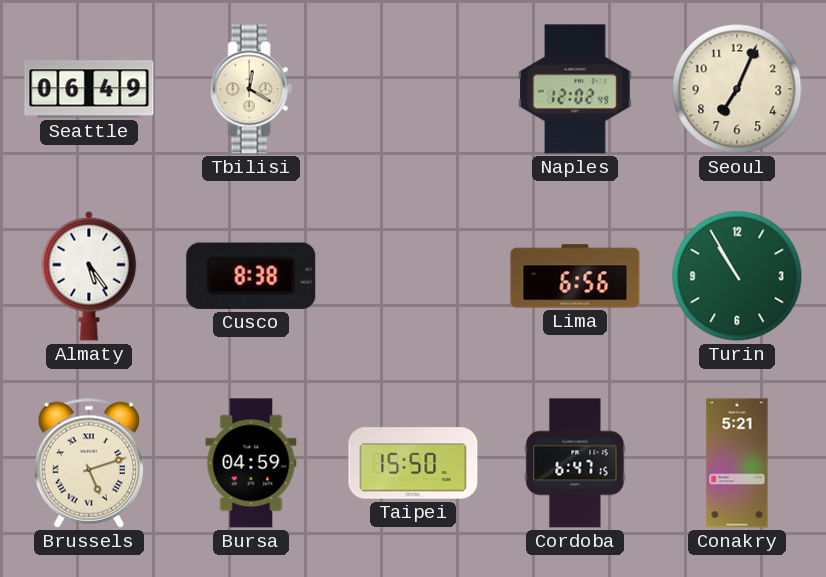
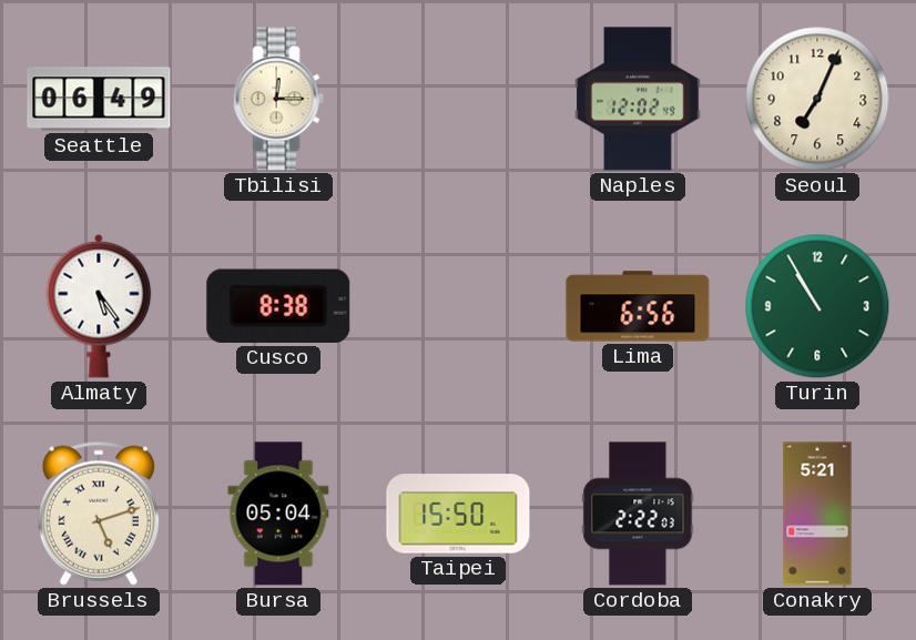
Tbilisi: 12:20 -> 12:15
Bursa: 04:59 -> 05:04
Cordoba: 6:47 -> 2:22
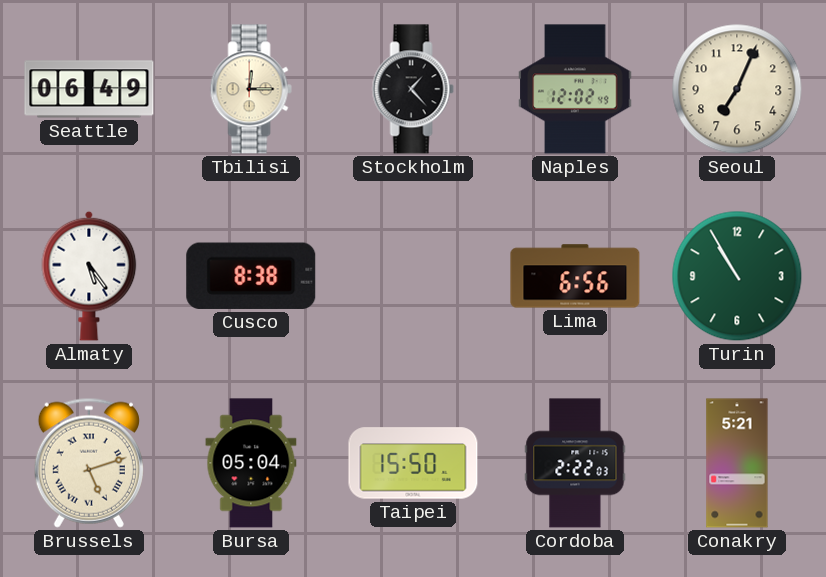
Stockholm: none -> 1:23
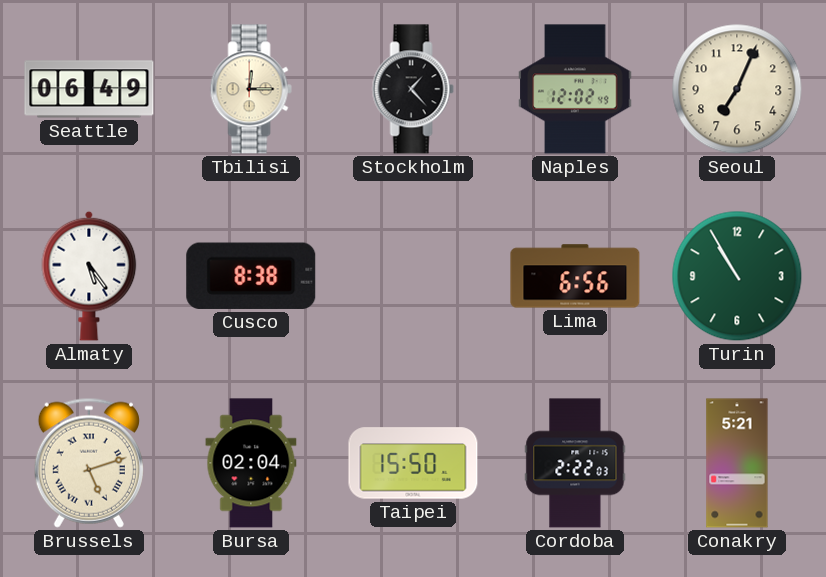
Bursa: 05:04 -> 02:04
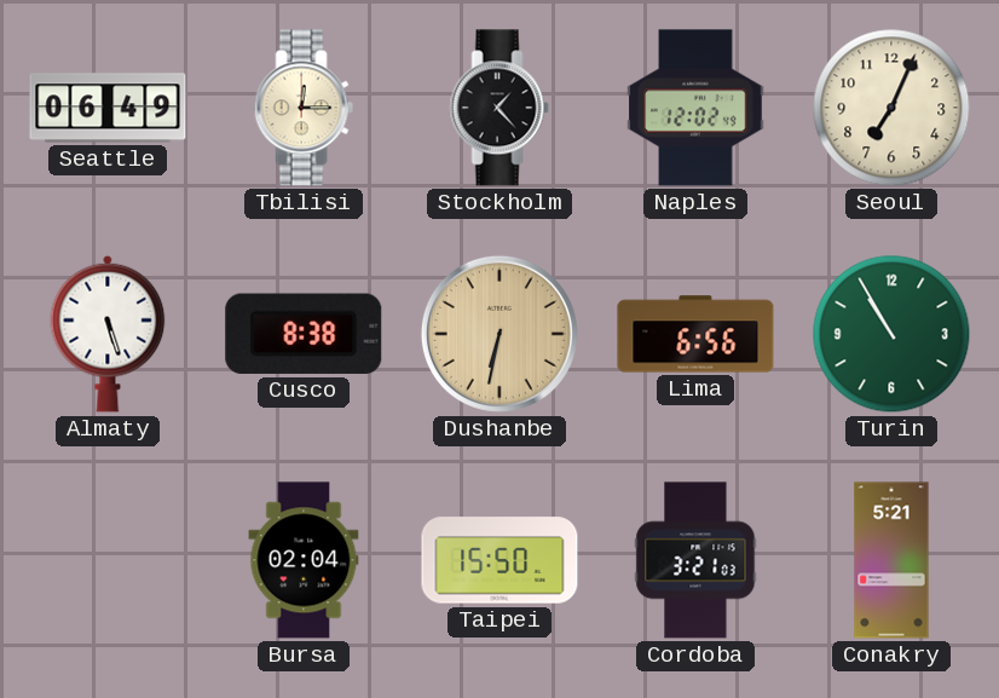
Almaty: 5:24 -> 5:27
Dushanbe: none -> 6:32
Brussels: 5:12 -> none
Cordoba: 2:22 -> 3:21
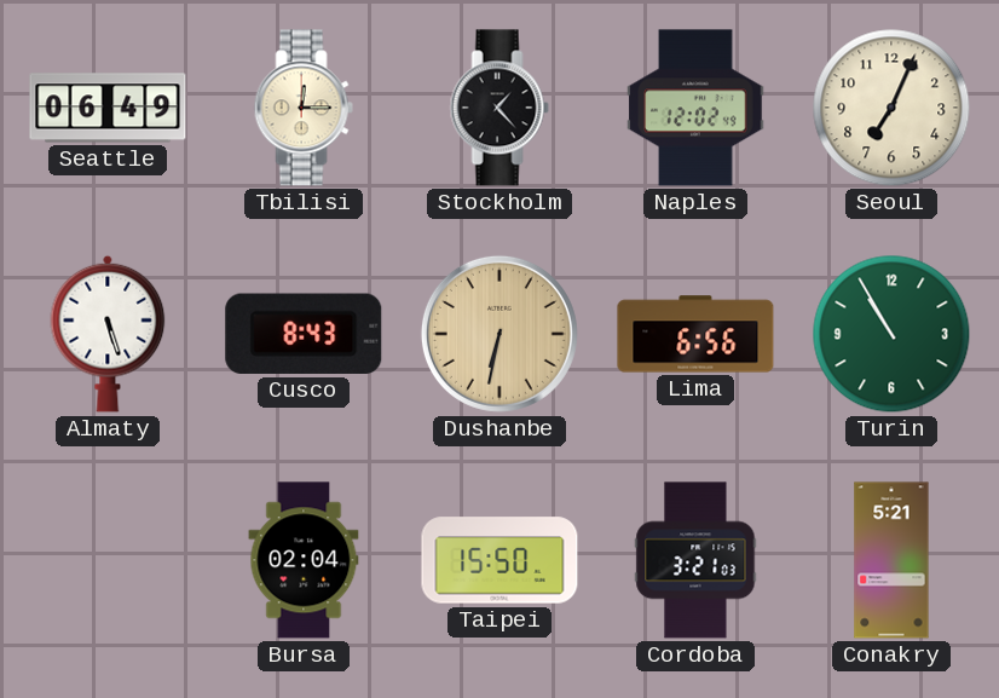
Cusco: 8:38 -> 8:43
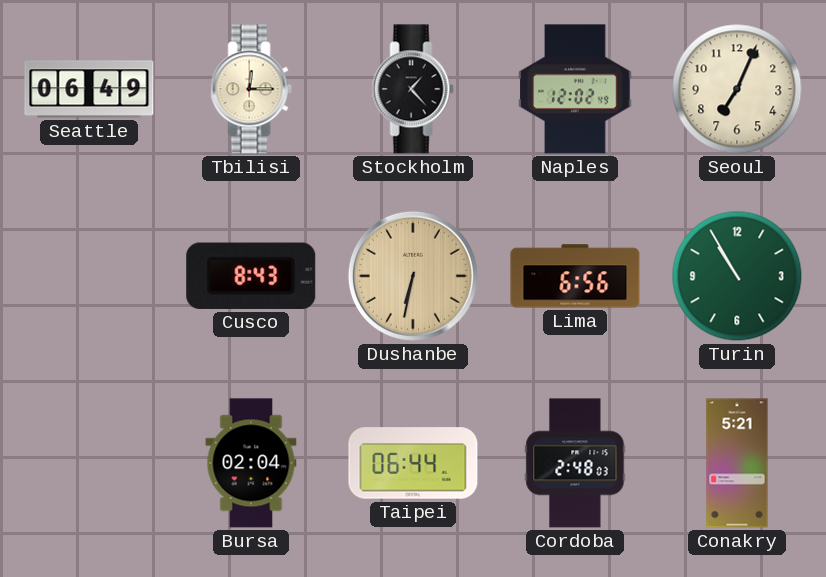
Almaty: 5:27 -> none
Taipei: 15:50 -> 06:44
Cordoba: 3:21 -> 2:48
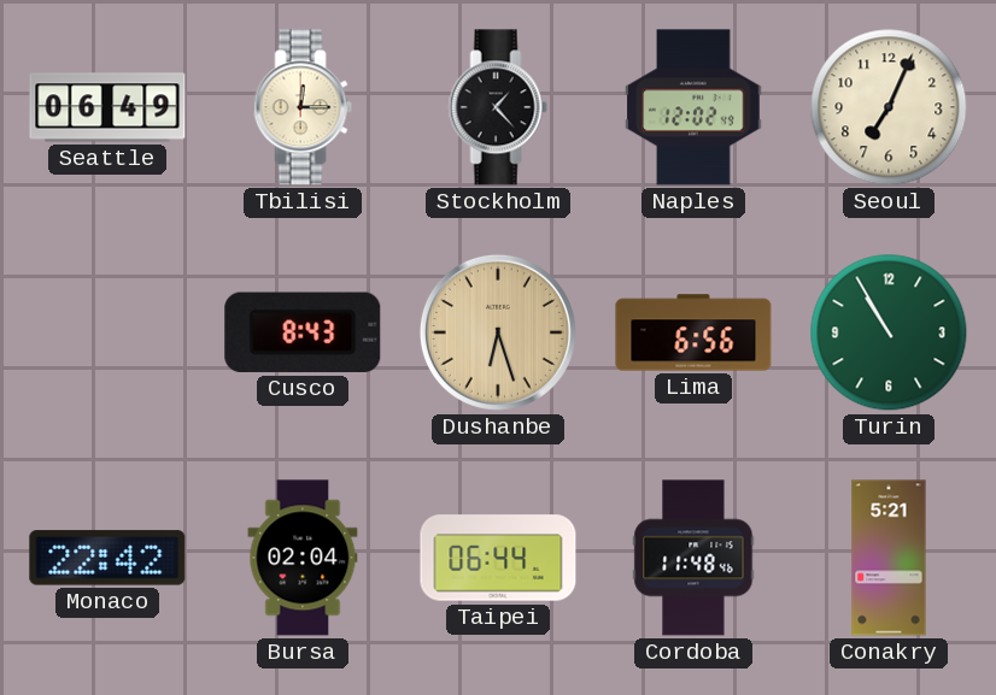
Dushanbe: 6:32 -> 6:27
Monaco: none -> 22:42
Cordoba: 2:48 -> 11:48
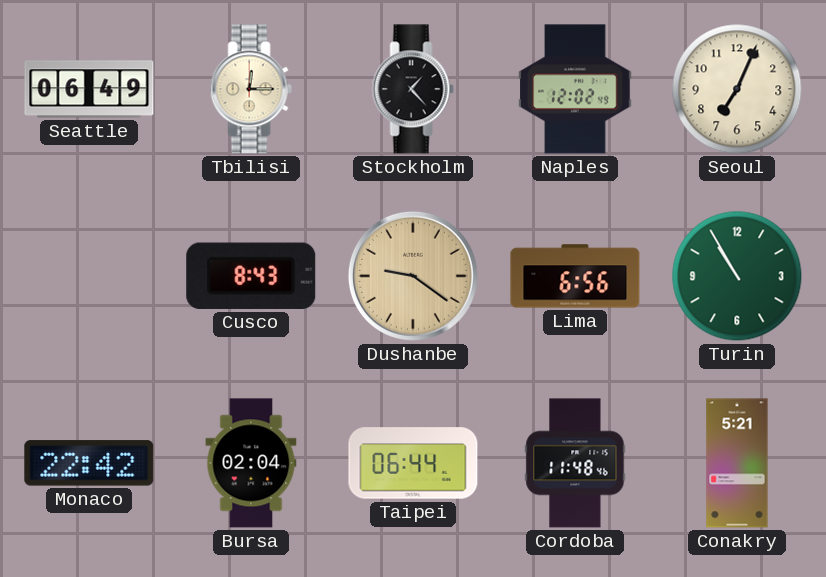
Dushanbe: 6:27 -> 9:21
